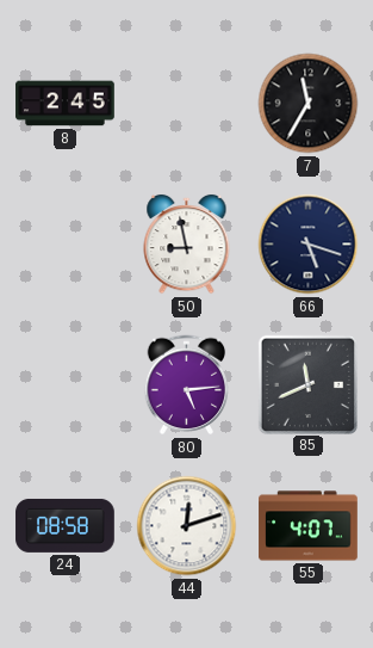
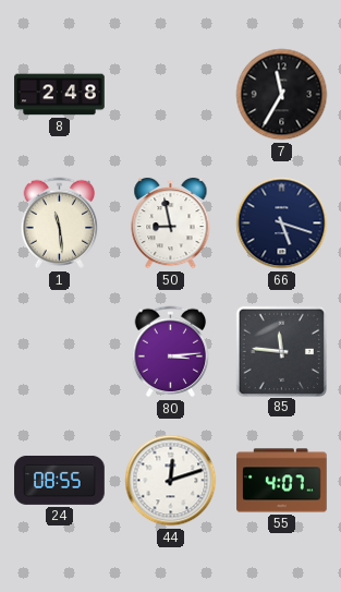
8: 2:45 -> 2:48
1: none -> 11:29
80: 5:14 -> 3:14
85: 11:41 -> 11:46
24: 08:58 -> 08:55
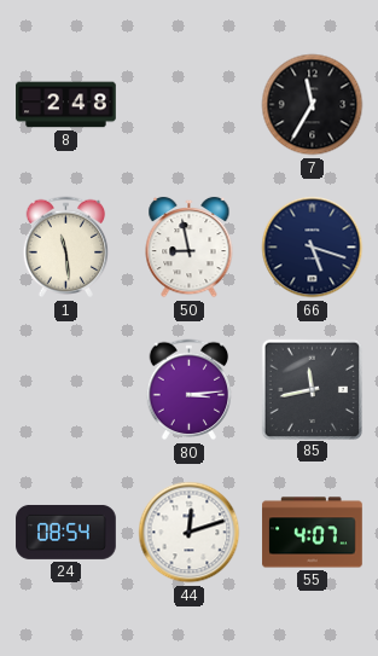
85: 11:46 -> 11:43
24: 08:55 -> 08:54
